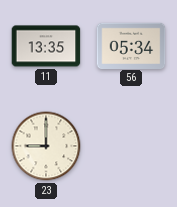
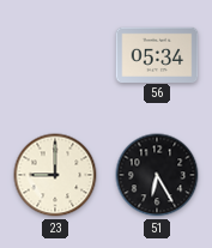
11: 13:35 -> none
51: none -> 6:25
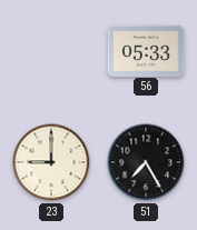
56: 05:34 -> 05:33
51: 6:25 -> 7:25
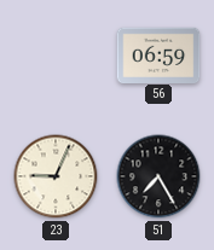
56: 05:33 -> 06:59
23: 9:00 -> 9:04
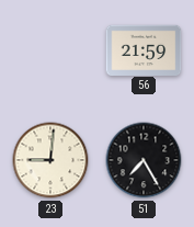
56: 06:59 -> 21:59
23: 9:04 -> 9:01
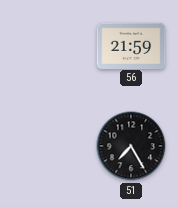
23: 9:01 -> none
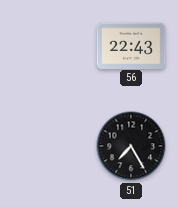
56: 21:59 -> 22:43
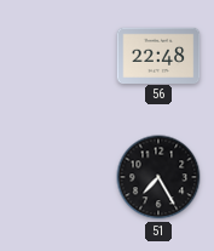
56: 22:43 -> 22:48
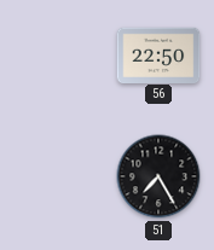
56: 22:48 -> 22:50
